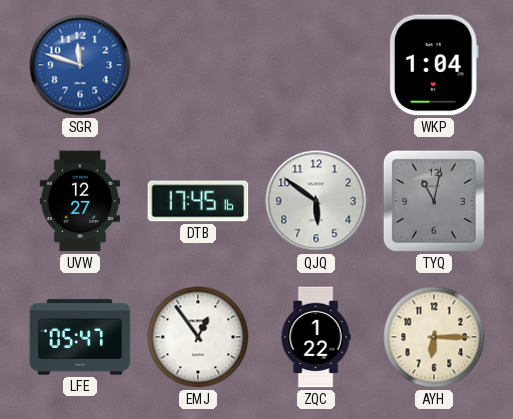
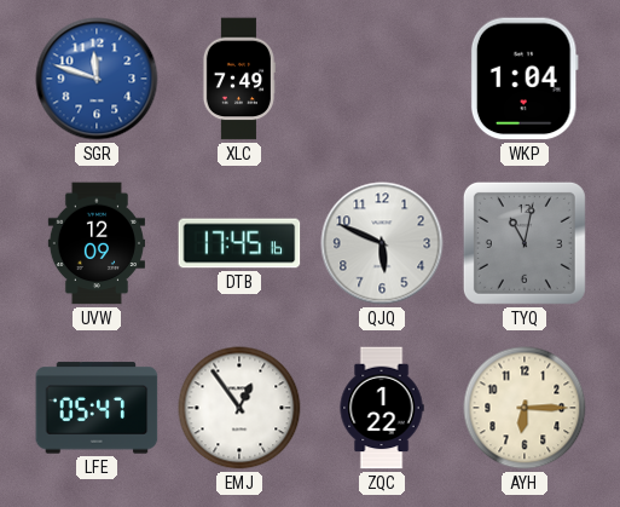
XLC: none -> 7:49
UVW: 12:27 -> 12:09
QJQ: 5:51 -> 5:49
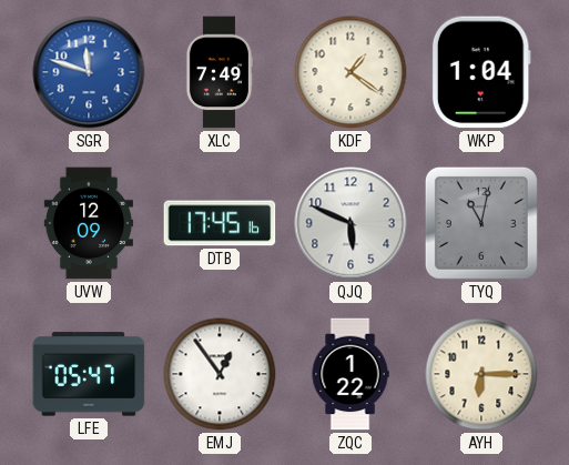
KDF: none -> 1:21
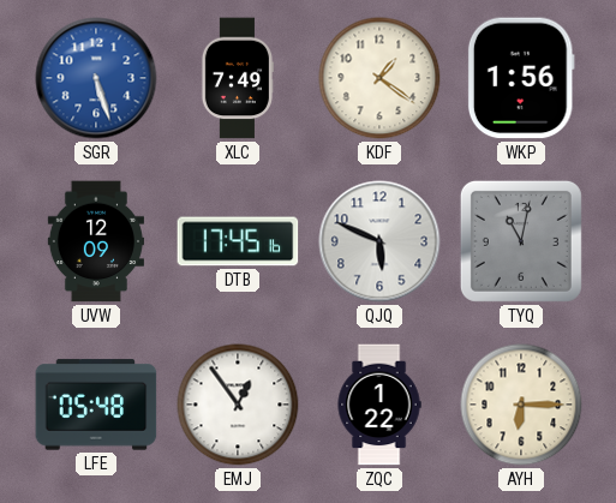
SGR: 11:48 -> 5:27
WKP: 1:04 -> 1:56
LFE: 05:47 -> 05:48
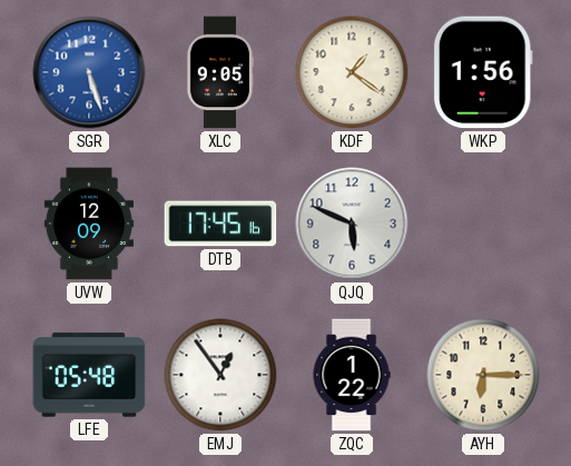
XLC: 7:49 -> 9:05
TYQ: 11:02 -> none
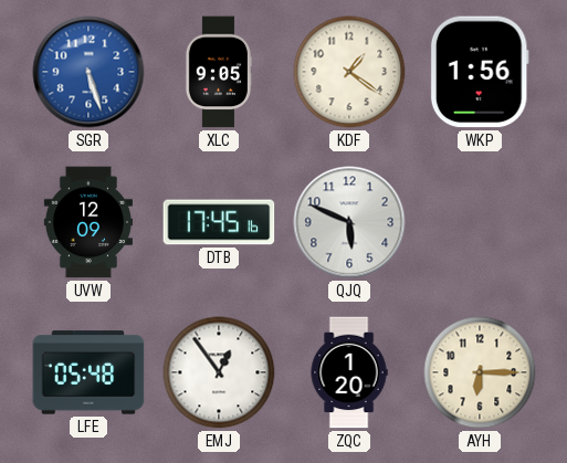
ZQC: 1:22 -> 1:20
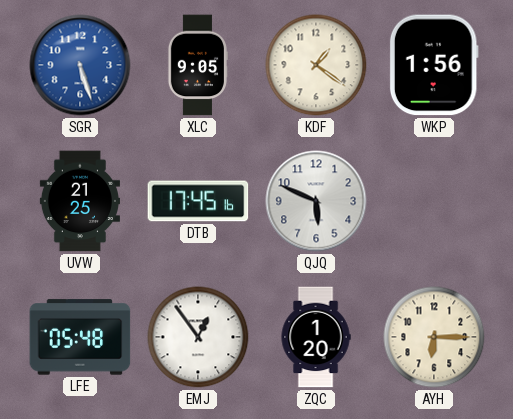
UVW: 12:09 -> 21:25
